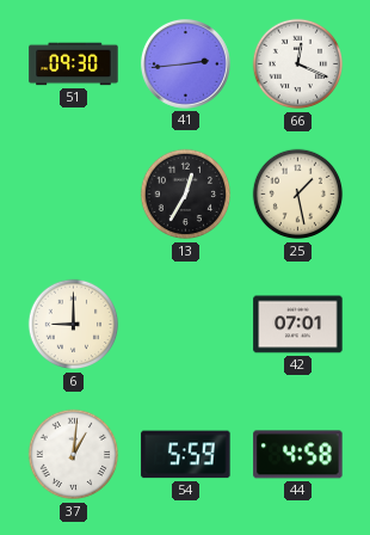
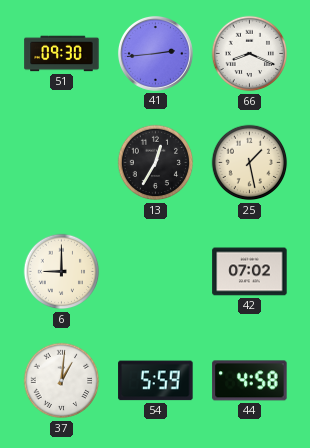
66: 12:19 -> 8:19
42: 07:01 -> 07:02
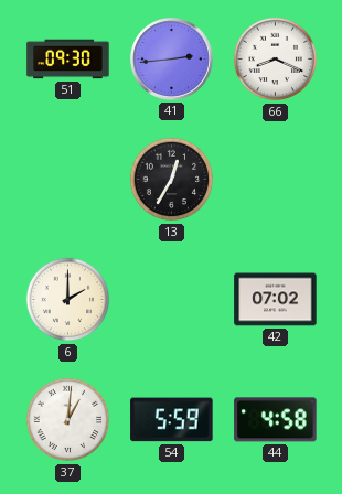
25: 1:28 -> none
6: 9:00 -> 2:00
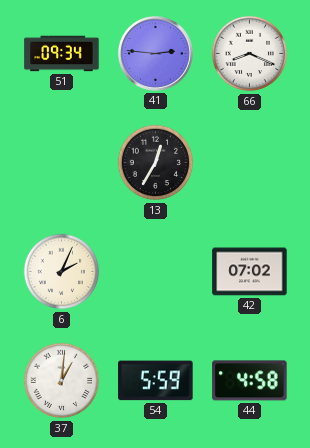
51: 09:30 -> 09:34
41: 2:44 -> 2:46
6: 2:00 -> 2:04
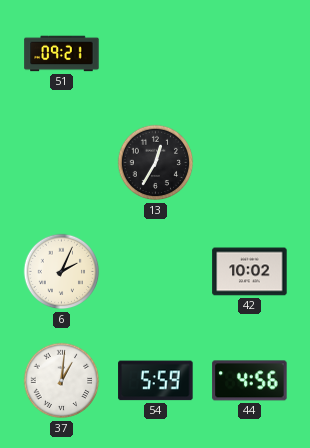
51: 09:34 -> 09:21
41: 2:46 -> none
66: 8:19 -> none
42: 07:02 -> 10:02
44: 4:58 -> 4:56
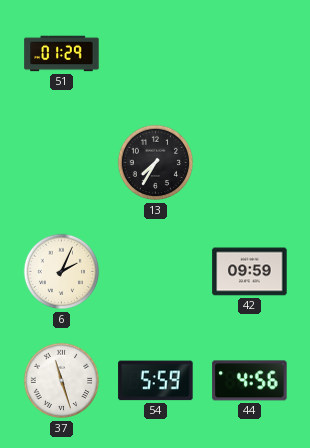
51: 09:21 -> 01:29
13: 12:35 -> 7:35
42: 10:02 -> 09:59
37: 1:01 -> 11:27
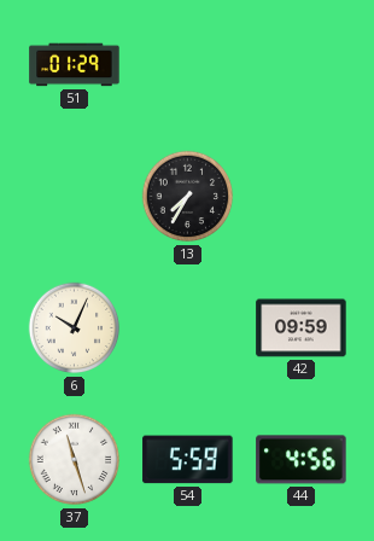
6: 2:04 -> 10:04
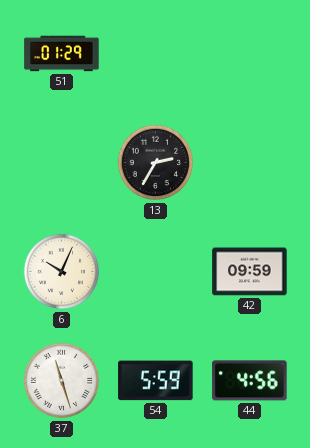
13: 7:35 -> 2:35
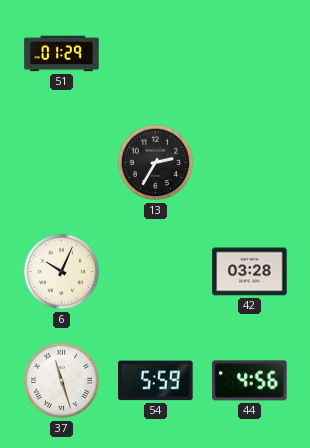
42: 09:59 -> 03:28
